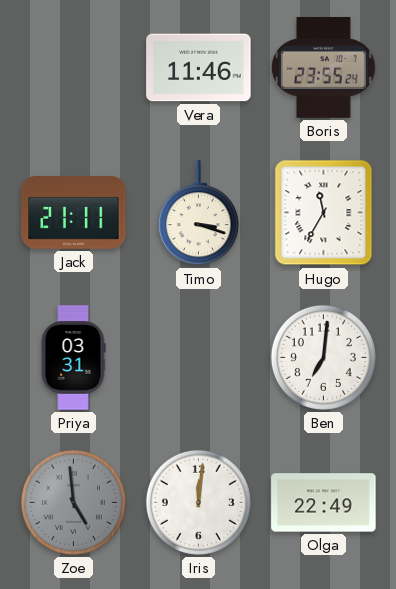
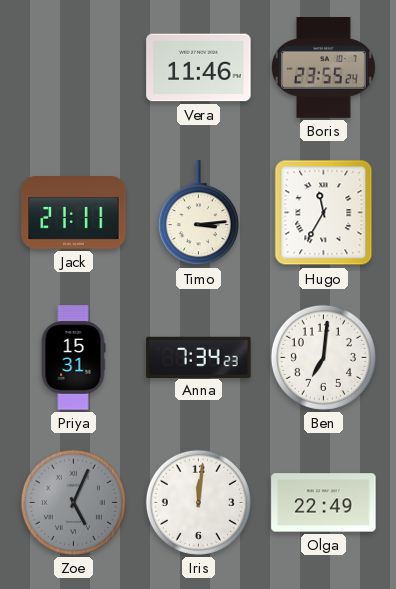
Timo: 3:18 -> 3:14
Priya: 03:31 -> 15:31
Anna: none -> 7:34
Zoe: 4:59 -> 5:04
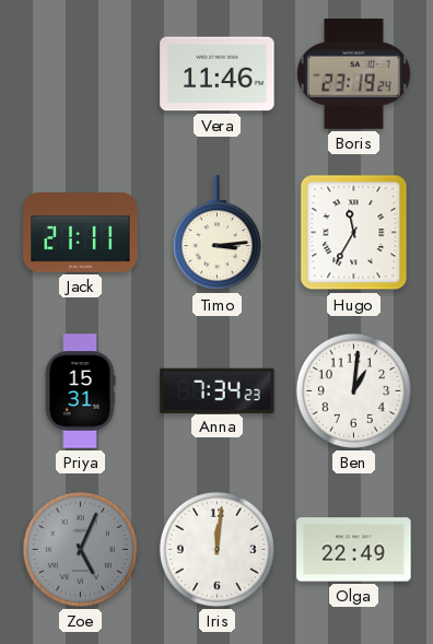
Boris: 23:55 -> 23:19
Ben: 7:01 -> 1:01
